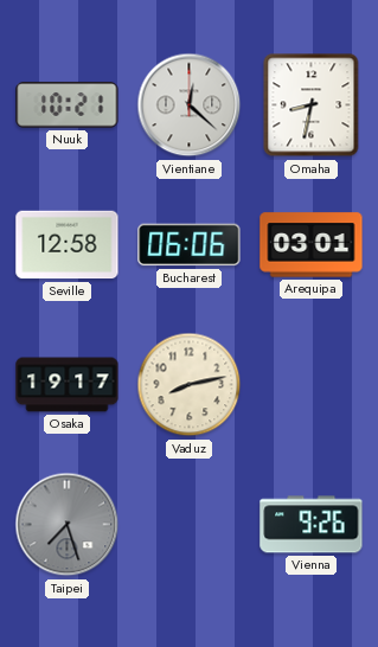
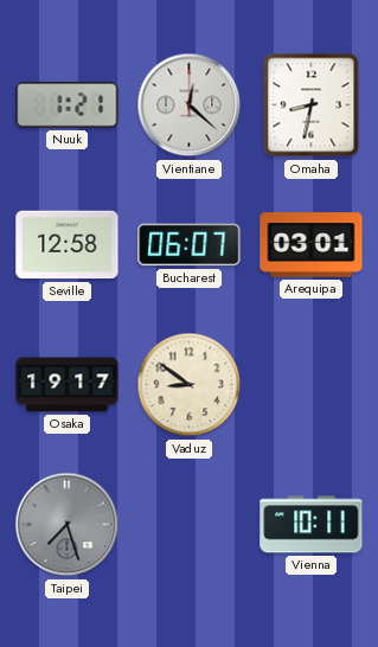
Nuuk: 10:21 -> 1:21
Bucharest: 06:06 -> 06:07
Vaduz: 8:13 -> 8:51
Vienna: 9:26 -> 10:11
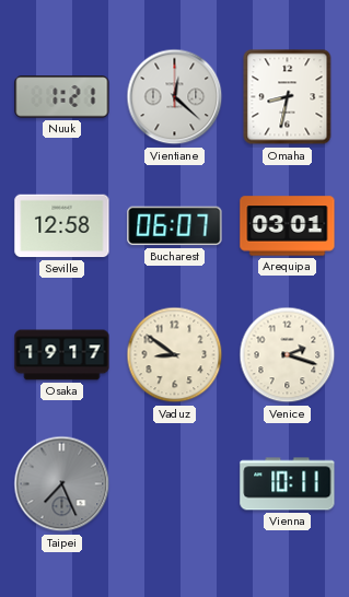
Venice: none -> 2:18
Taipei: 7:27 -> 7:26
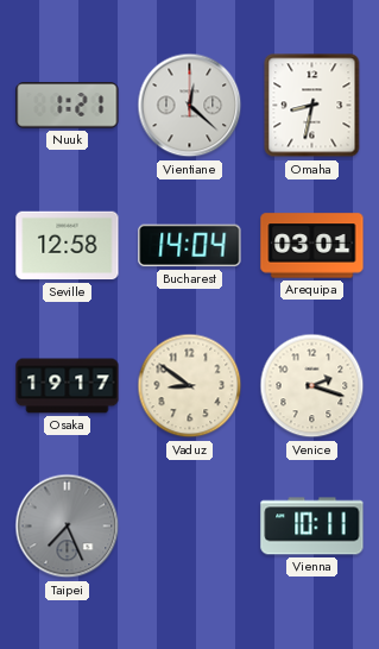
Bucharest: 06:07 -> 14:04
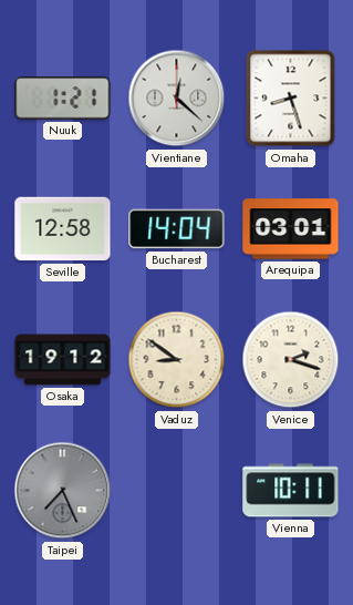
Omaha: 8:32 -> 8:27
Osaka: 19:17 -> 19:12
